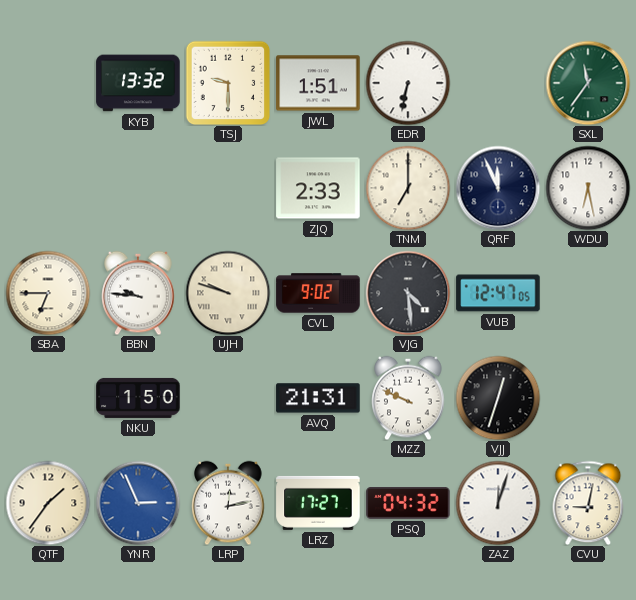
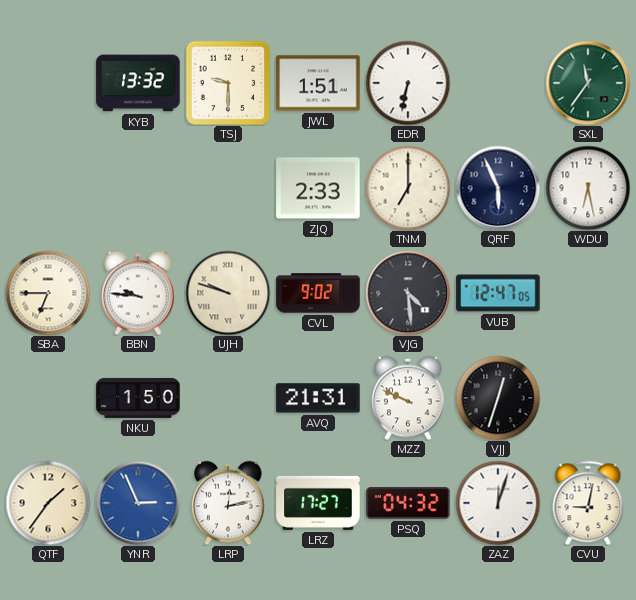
QRF: 11:56 -> 5:56
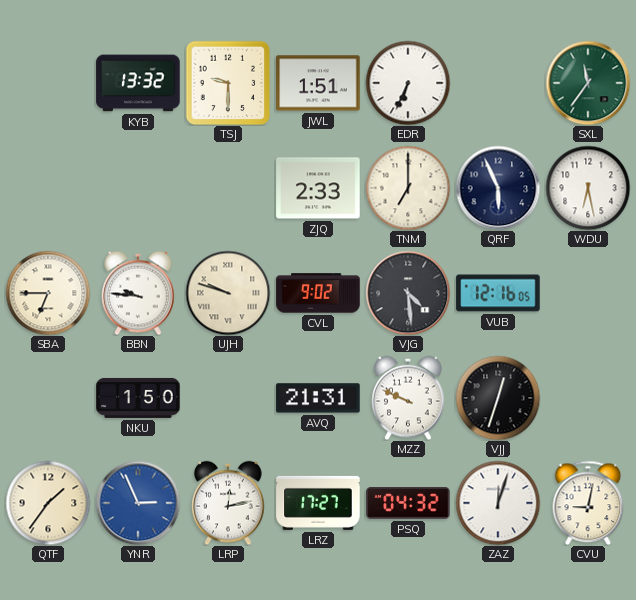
EDR: 6:32 -> 6:34
VUB: 12:47 -> 12:16
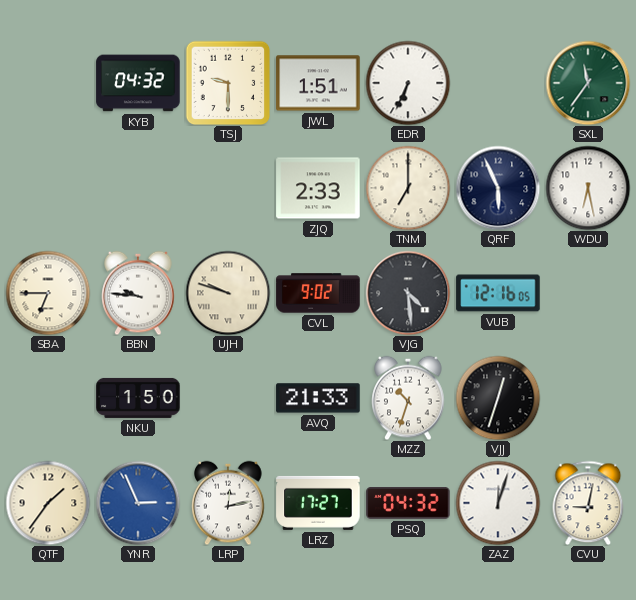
KYB: 13:32 -> 04:32
AVQ: 21:31 -> 21:33
MZZ: 9:49 -> 10:33
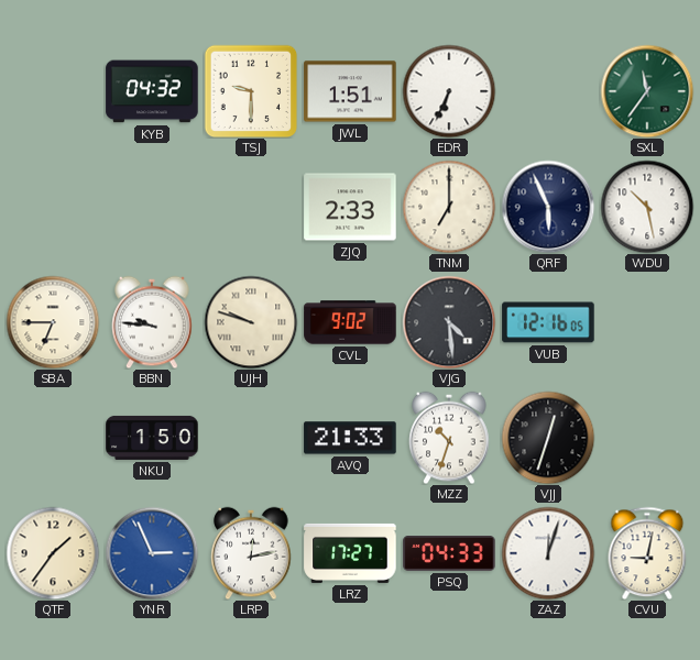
WDU: 6:28 -> 10:28
PSQ: 04:32 -> 04:33
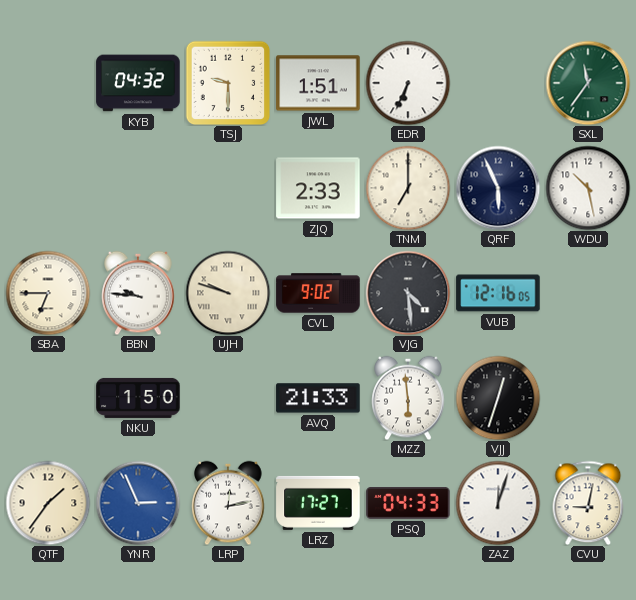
MZZ: 10:33 -> 5:59
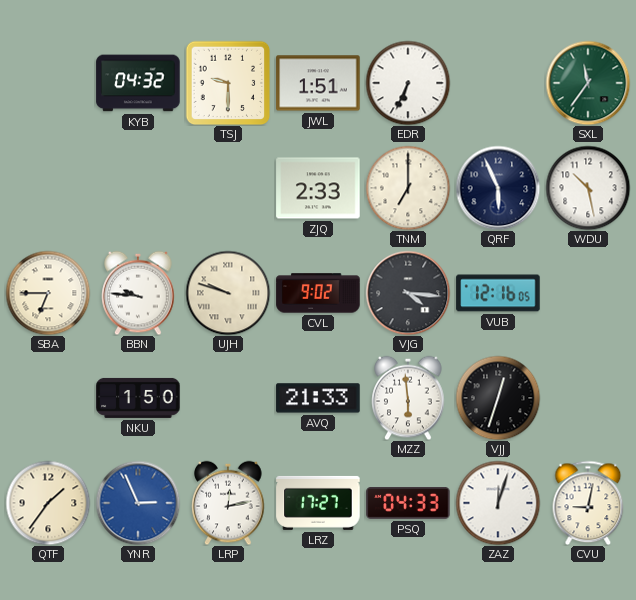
VJG: 4:29 -> 4:16
